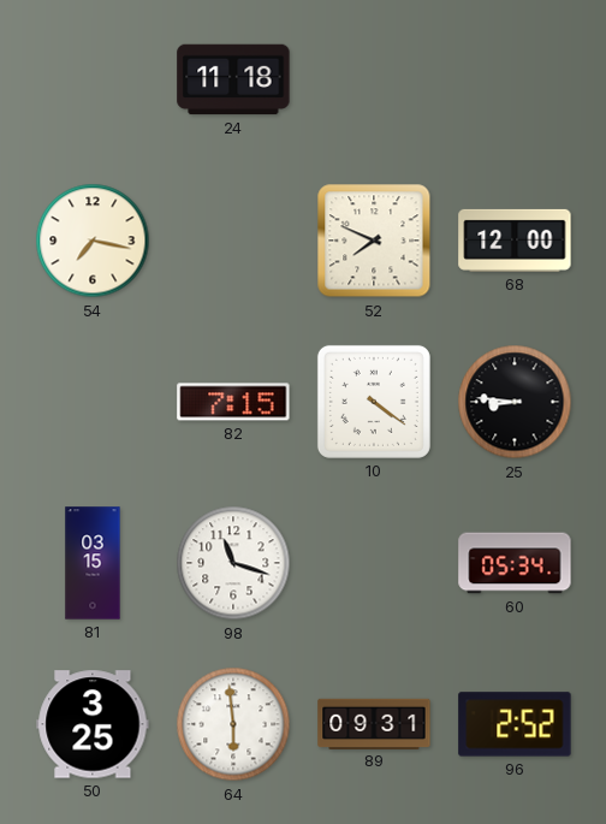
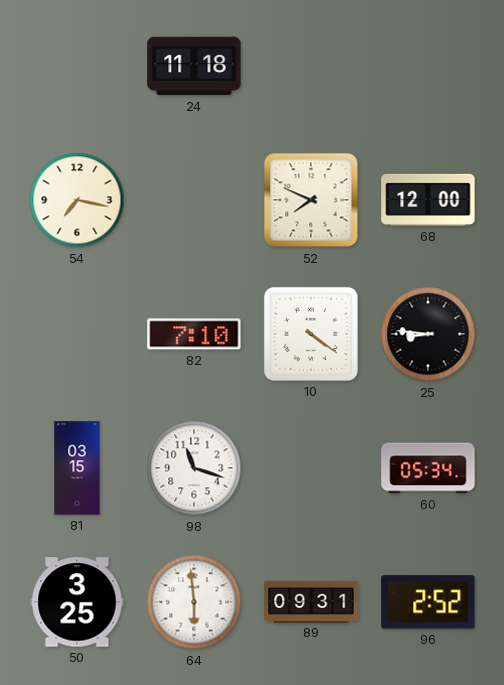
82: 7:15 -> 7:10
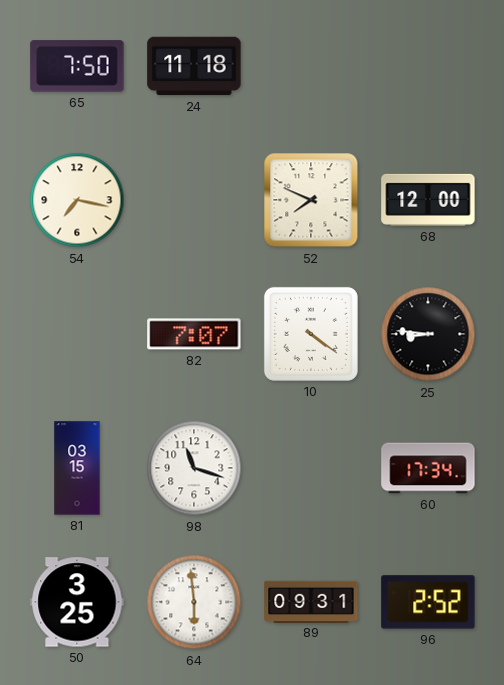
65: none -> 7:50
82: 7:10 -> 7:07
60: 05:34 -> 17:34
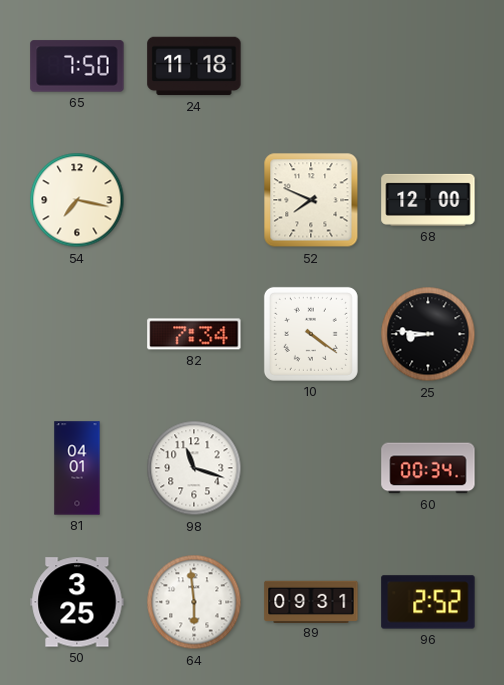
82: 7:07 -> 7:34
81: 03:15 -> 04:01
60: 17:34 -> 00:34
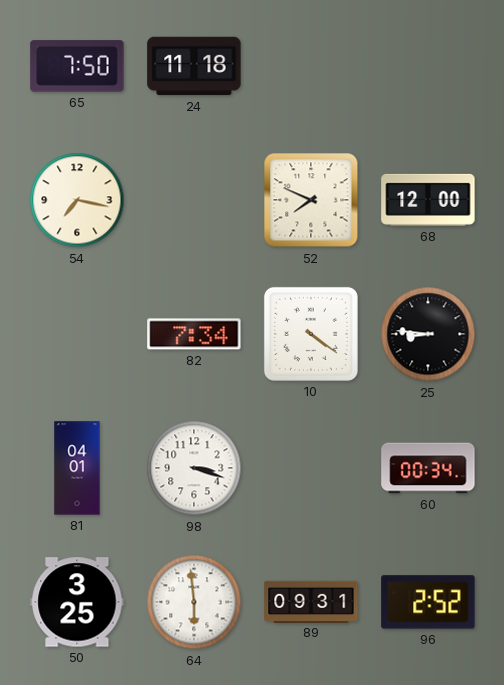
98: 11:18 -> 3:18
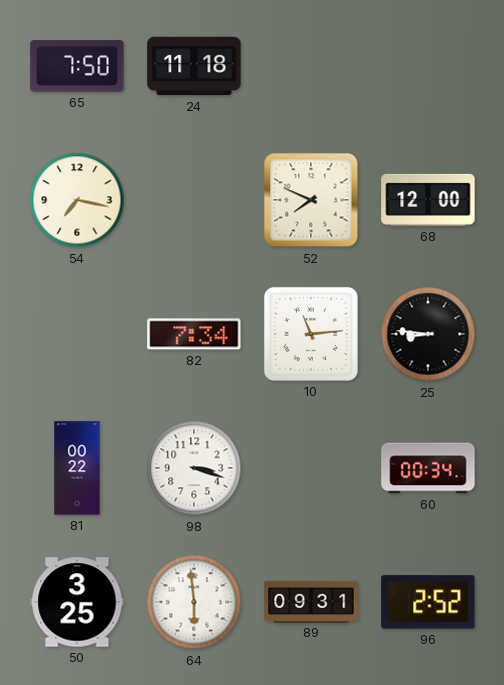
10: 4:21 -> 11:14
81: 04:01 -> 00:22
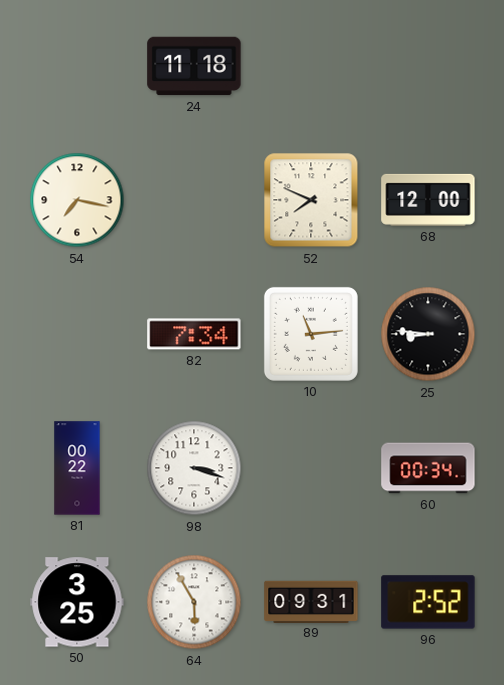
65: 7:50 -> none
64: 5:59 -> 5:55
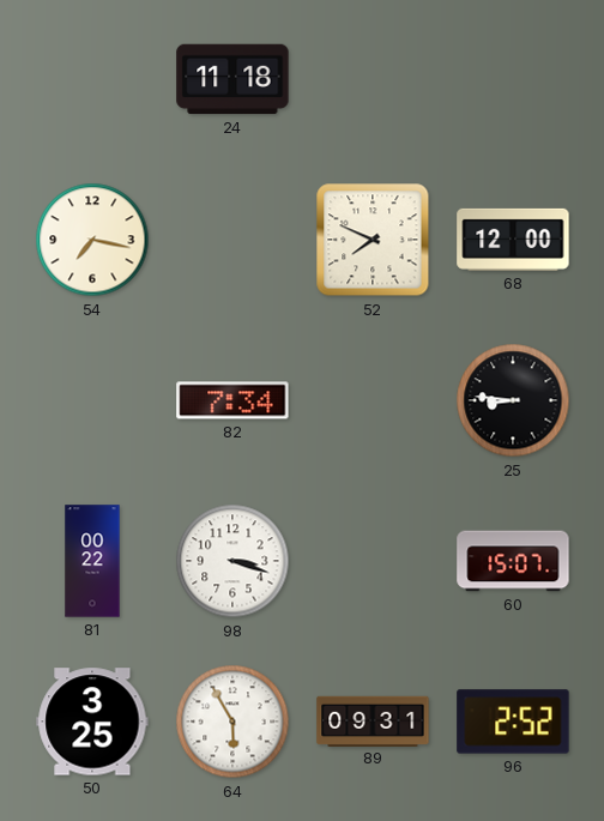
10: 11:14 -> none
60: 00:34 -> 15:07
